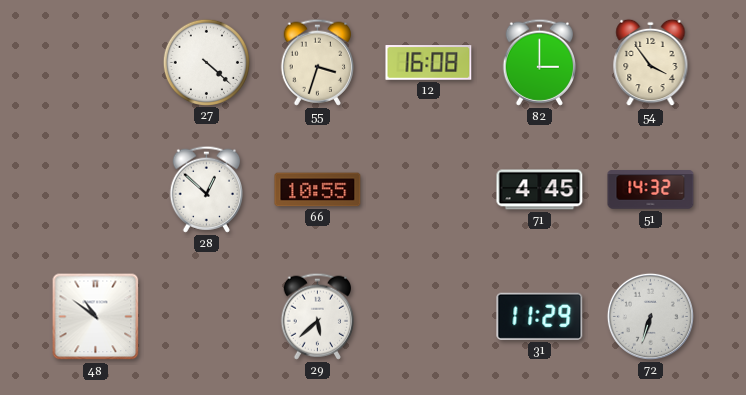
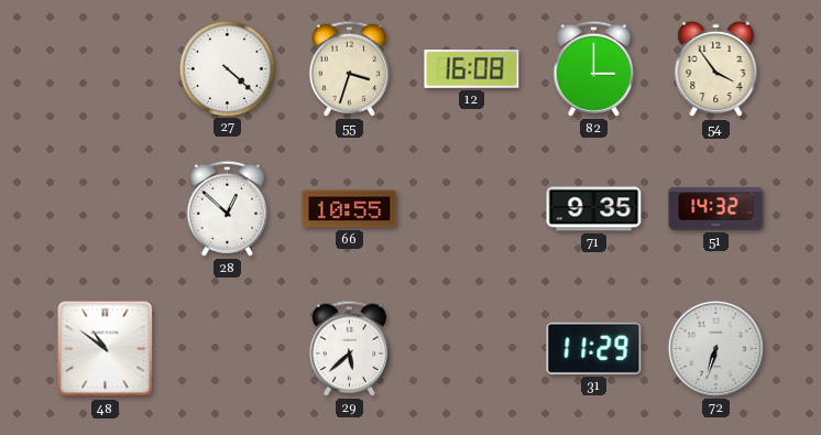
71: 4:45 -> 9:35
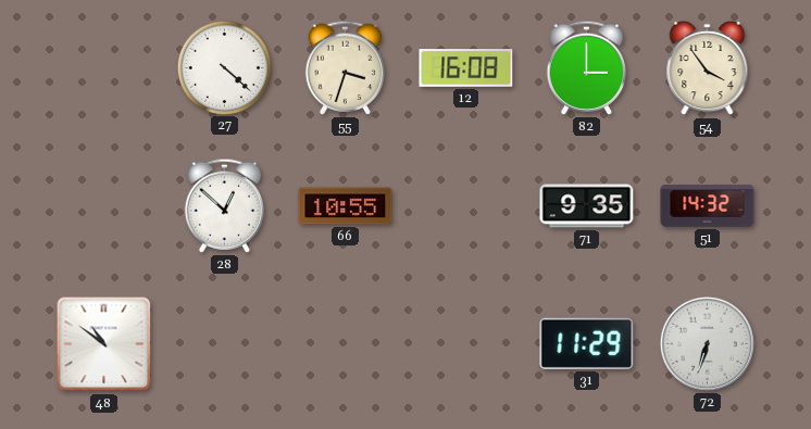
29: 5:38 -> none
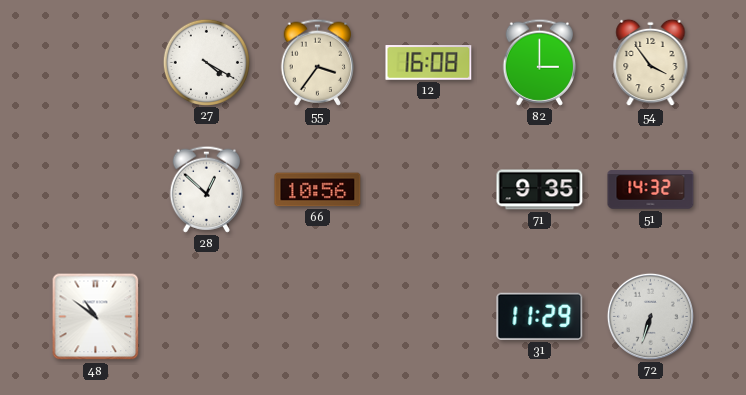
27: 4:22 -> 4:20
55: 3:33 -> 3:36
66: 10:55 -> 10:56
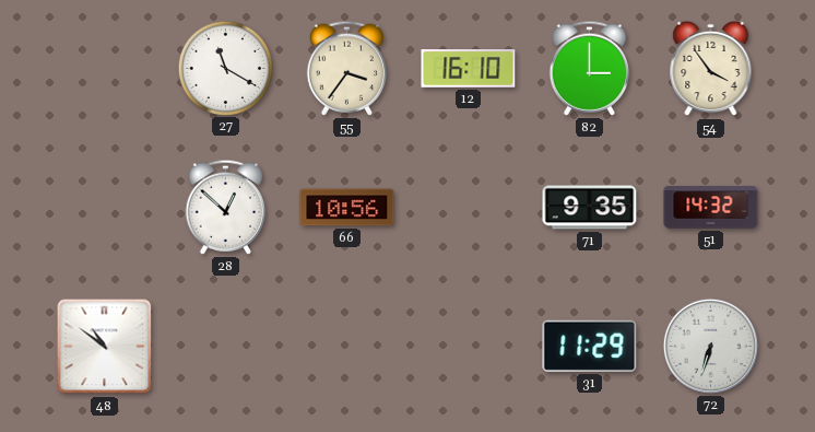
27: 4:20 -> 11:20
12: 16:08 -> 16:10
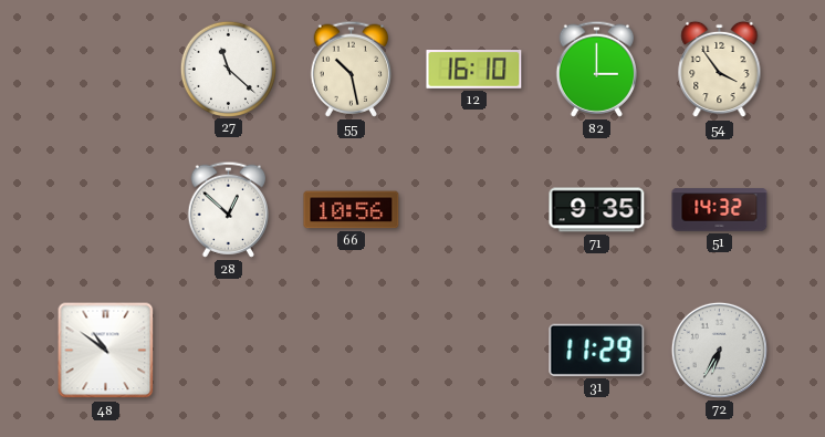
27: 11:20 -> 11:22
55: 3:36 -> 10:28
72: 6:33 -> 6:35
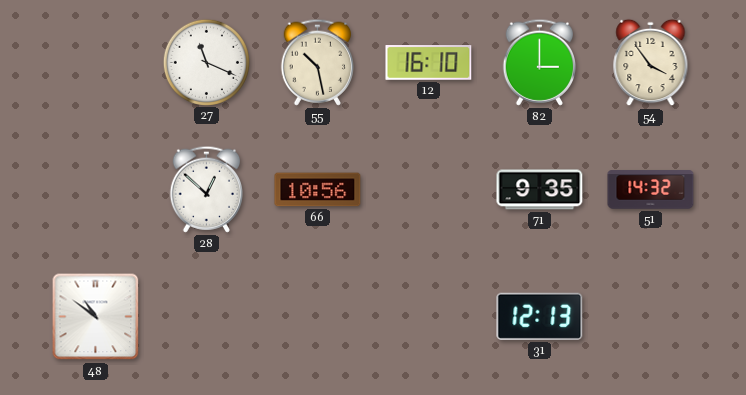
27: 11:22 -> 11:19
31: 11:29 -> 12:13
72: 6:35 -> none
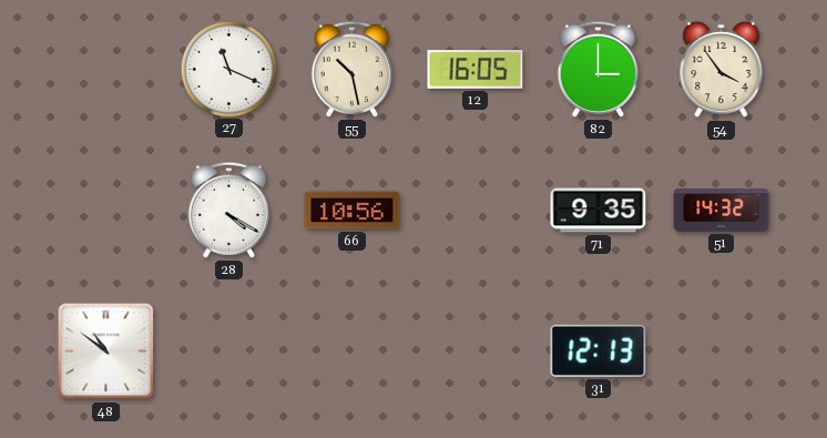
12: 16:10 -> 16:05
28: 12:52 -> 4:20
